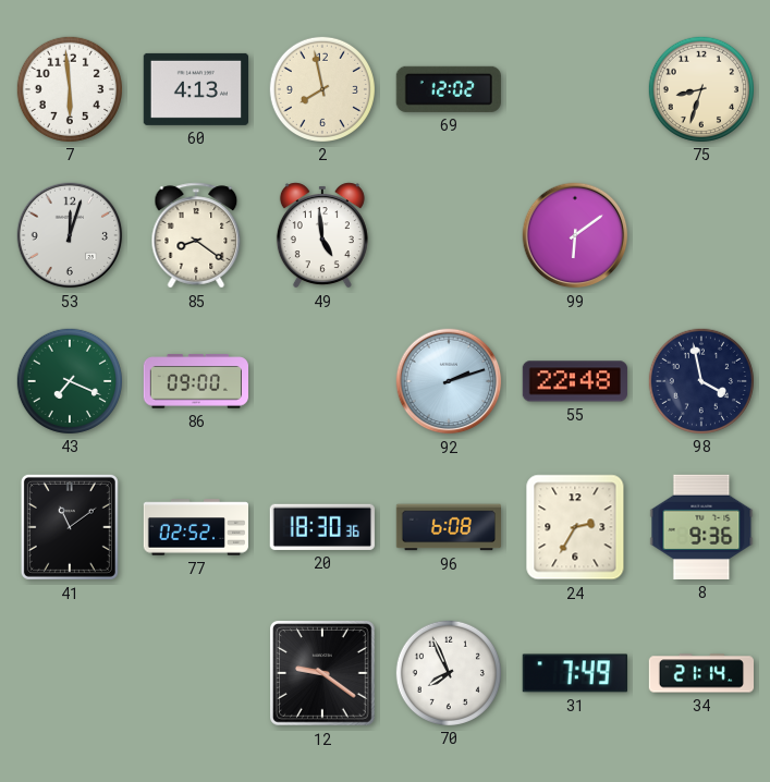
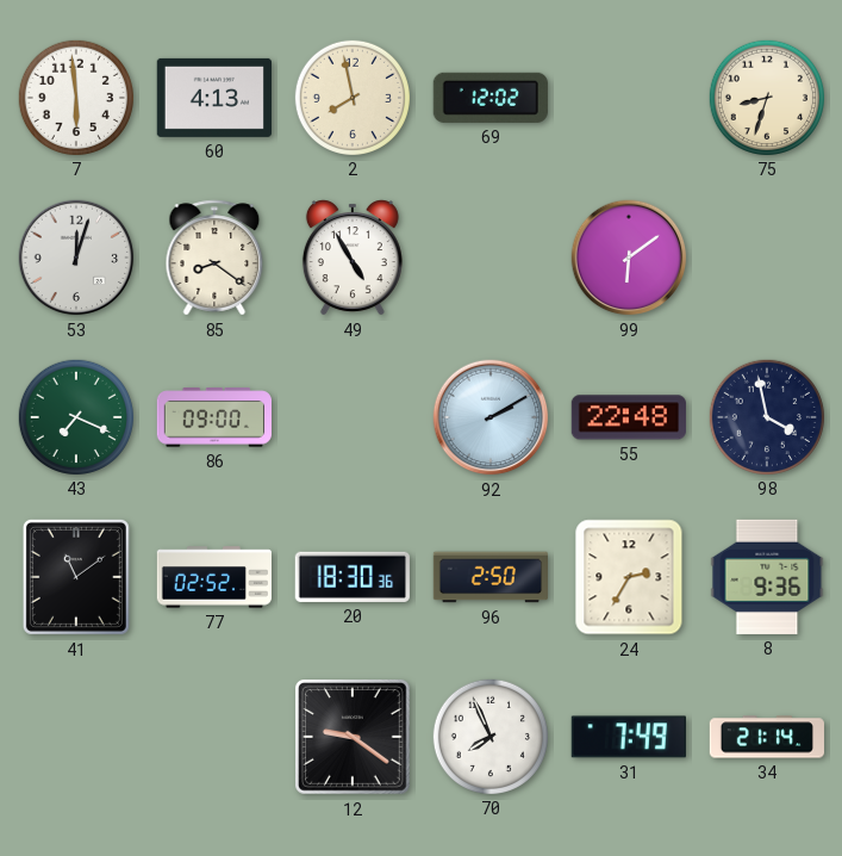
49: 4:59 -> 4:55
92: 2:12 -> 2:10
96: 6:08 -> 2:50
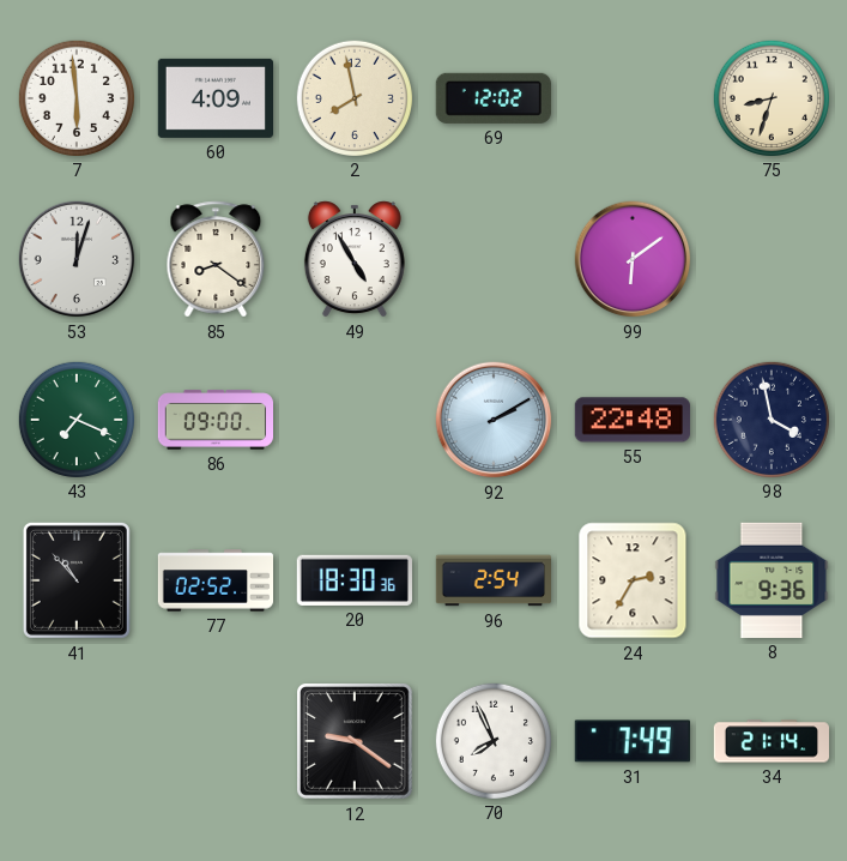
60: 4:13 -> 4:09
41: 11:09 -> 10:53
96: 2:50 -> 2:54
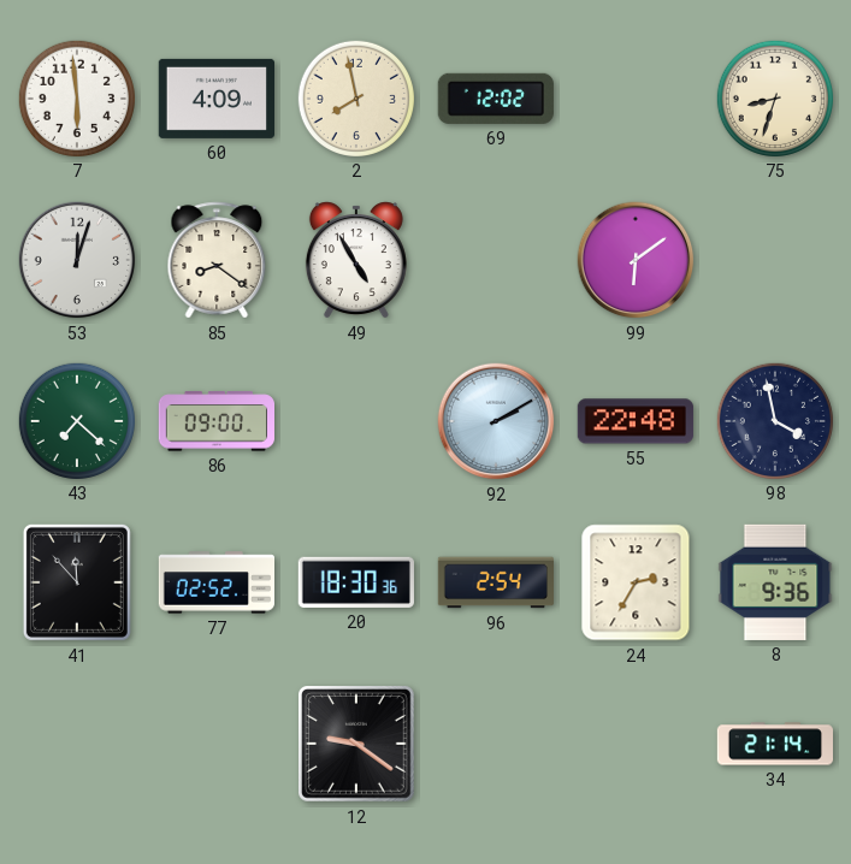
43: 7:19 -> 7:22
41: 10:53 -> 11:53
70: 7:56 -> none
31: 7:49 -> none
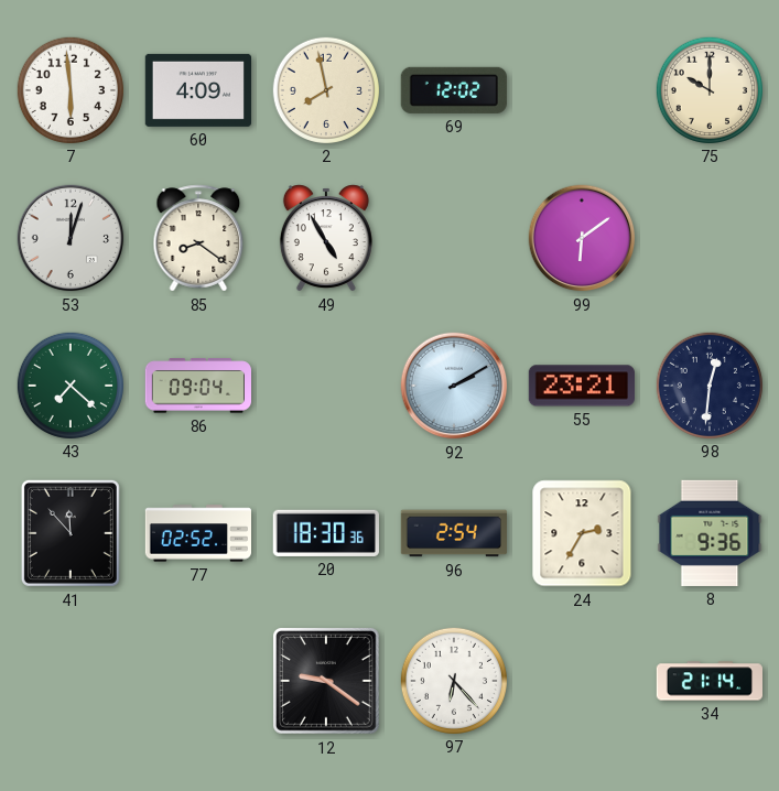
75: 8:33 -> 10:00
86: 09:00 -> 09:04
55: 22:48 -> 23:21
98: 3:58 -> 12:31
97: none -> 6:23
